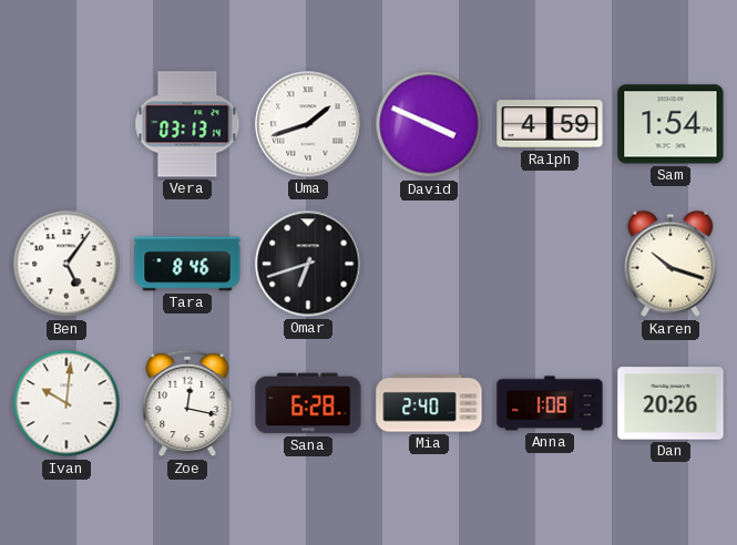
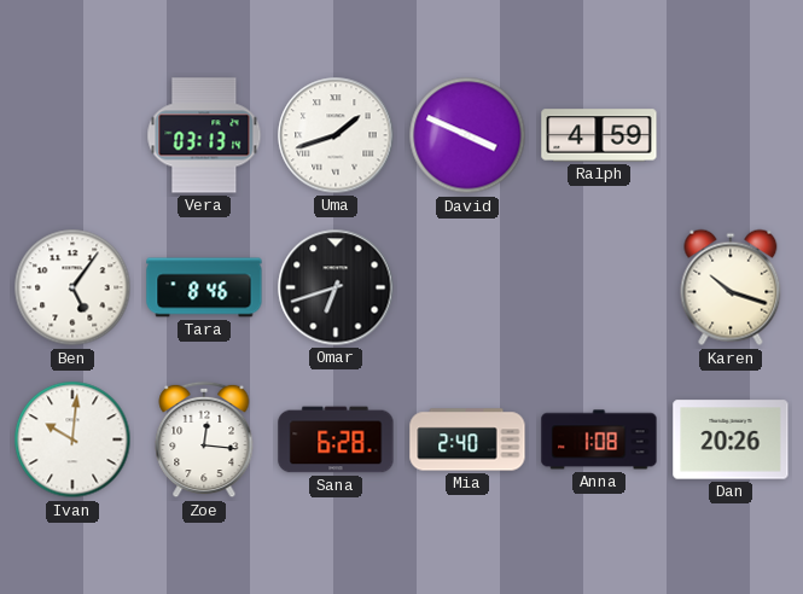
Sam: 1:54 -> none
Zoe: 12:17 -> 12:16
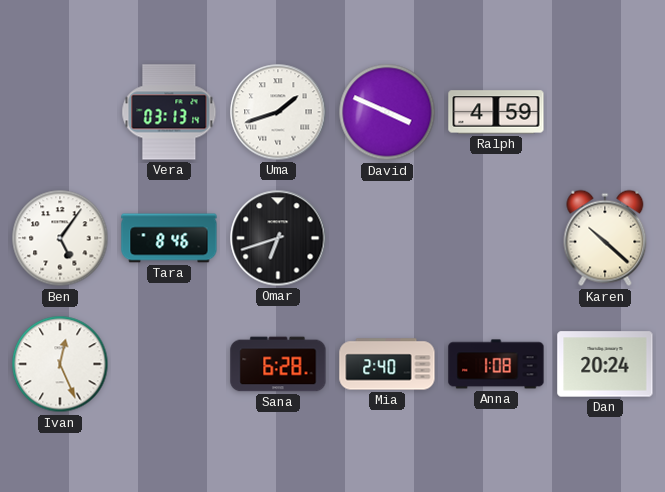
Karen: 10:18 -> 10:22
Ivan: 10:01 -> 12:26
Zoe: 12:16 -> none
Dan: 20:26 -> 20:24
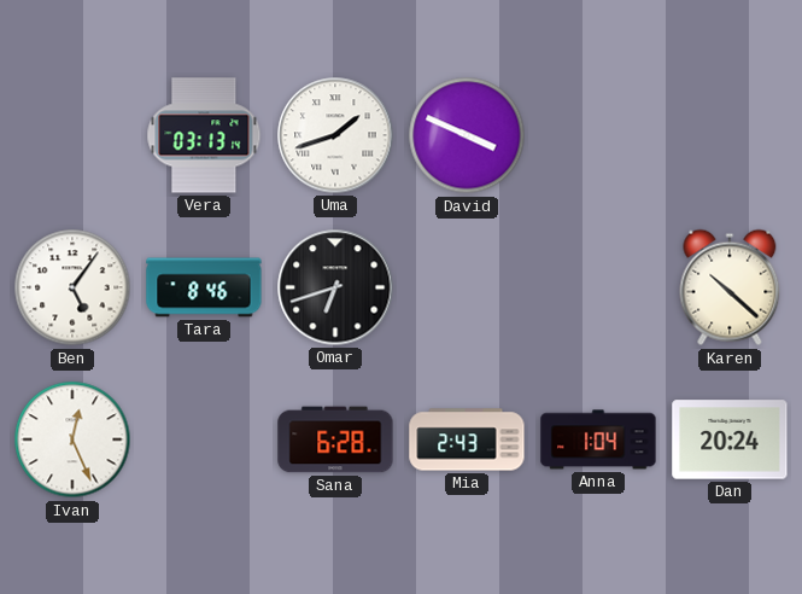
Ralph: 4:59 -> none
Mia: 2:40 -> 2:43
Anna: 1:08 -> 1:04
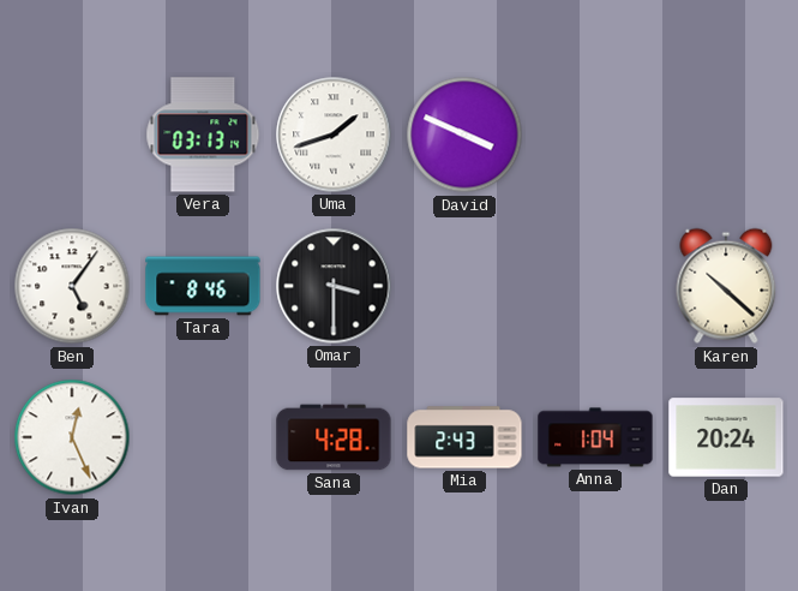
Omar: 6:42 -> 3:30
Sana: 6:28 -> 4:28
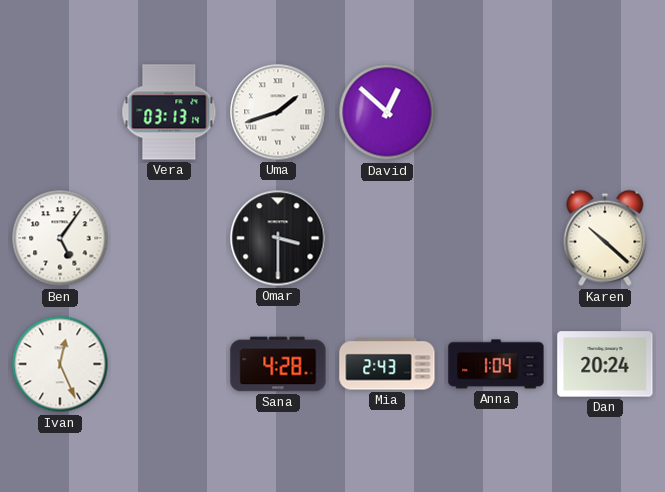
David: 3:49 -> 12:52
Tara: 8:46 -> none
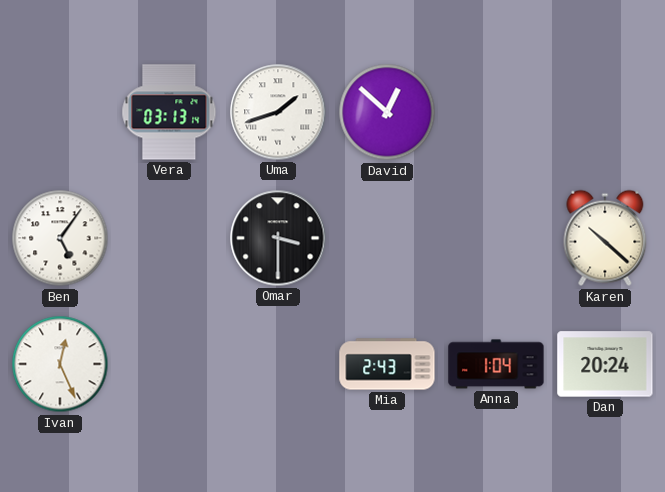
Sana: 4:28 -> none
